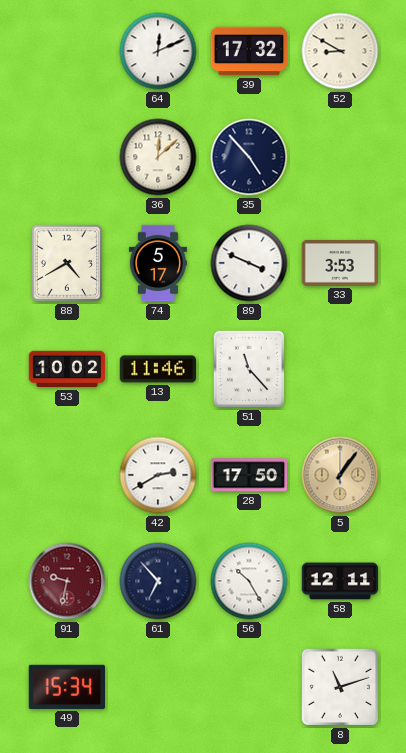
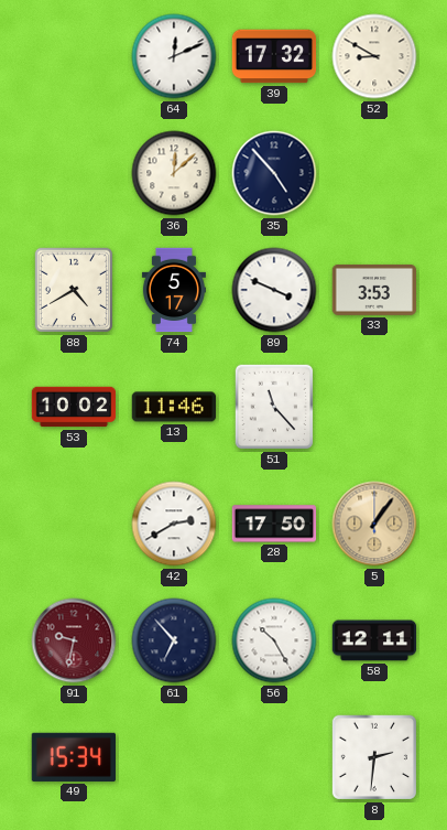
8: 11:12 -> 2:31
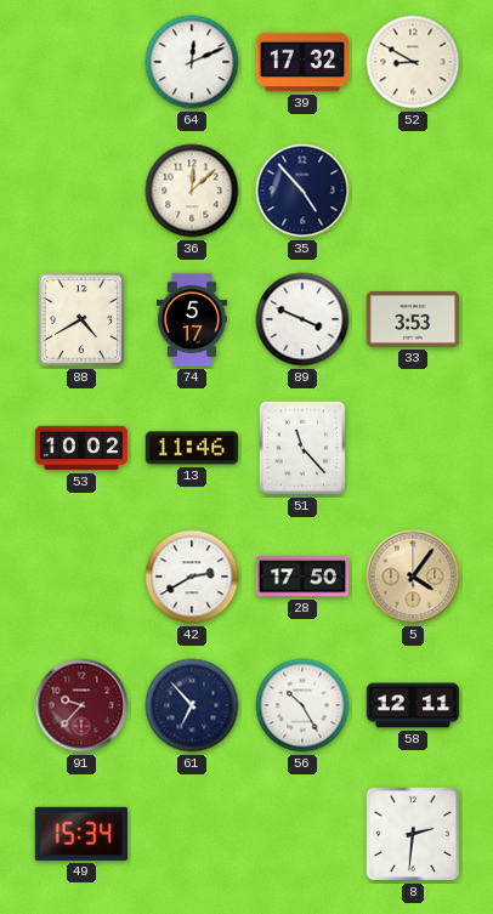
5: 1:06 -> 4:06
91: 9:32 -> 9:37
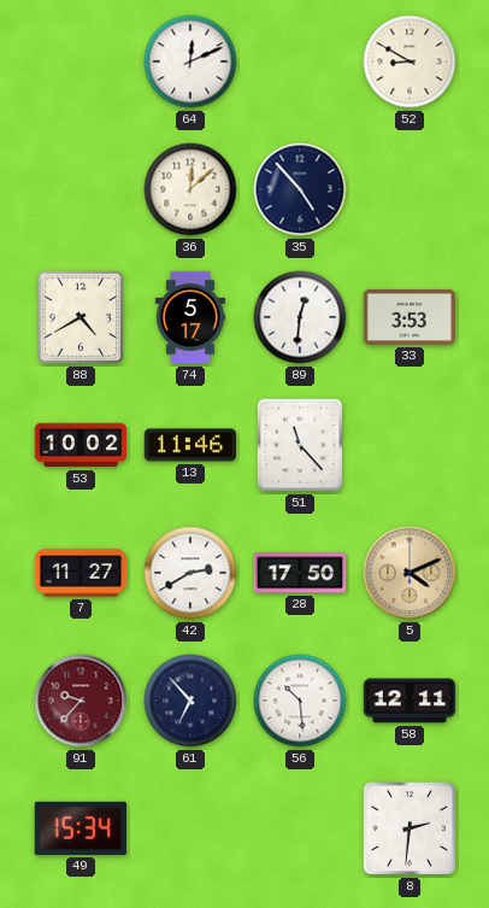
39: 17:32 -> none
89: 3:49 -> 12:31
7: none -> 11:27
5: 4:06 -> 4:11
56: 10:25 -> 10:29
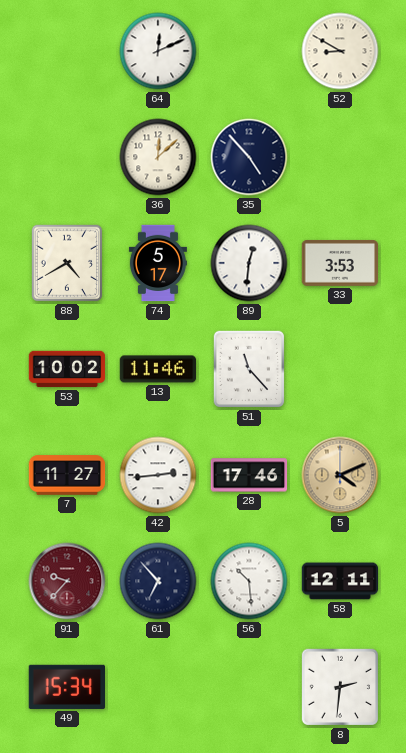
42: 2:40 -> 2:44
28: 17:50 -> 17:46
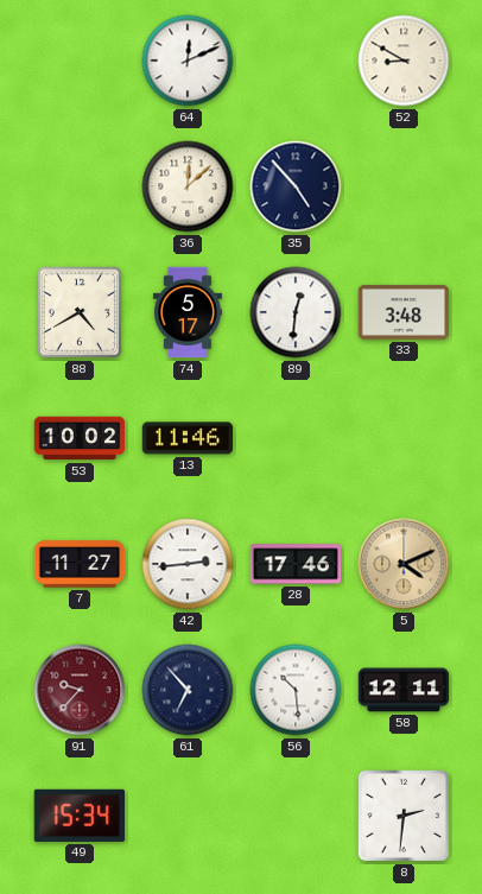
33: 3:53 -> 3:48
51: 11:23 -> none
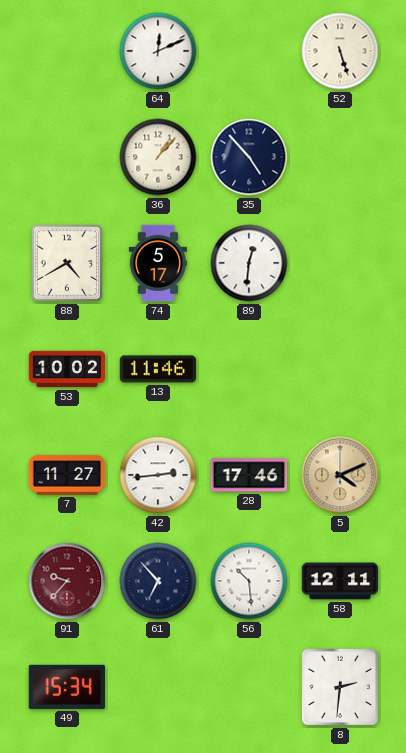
52: 8:50 -> 5:27
36: 12:08 -> 1:07
33: 3:48 -> none
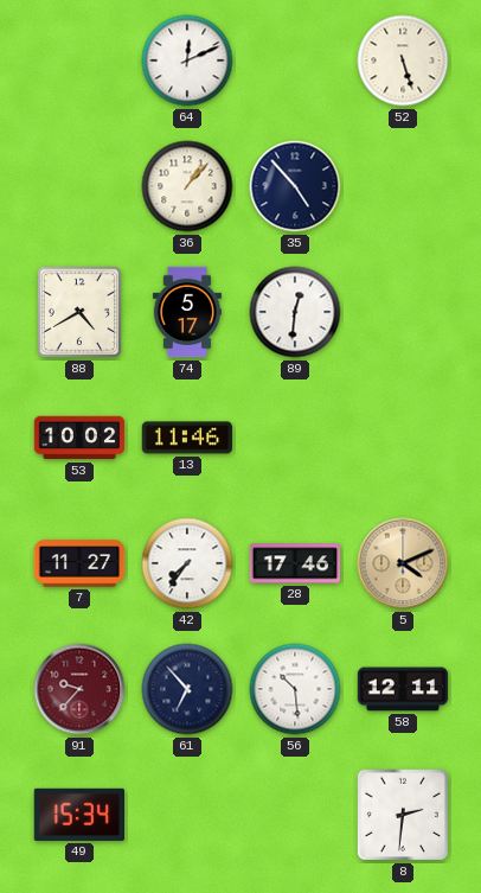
42: 2:44 -> 7:36
